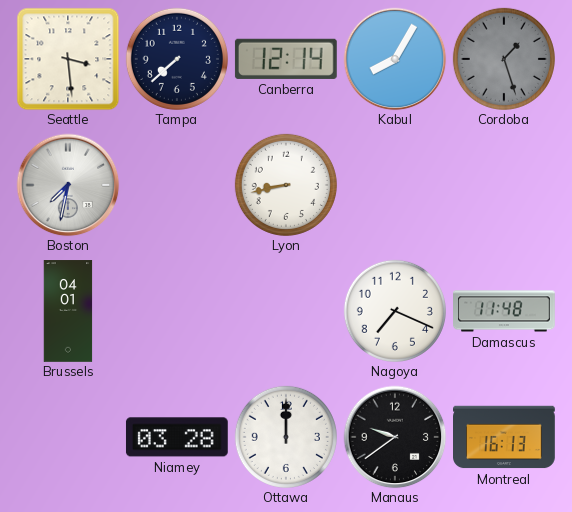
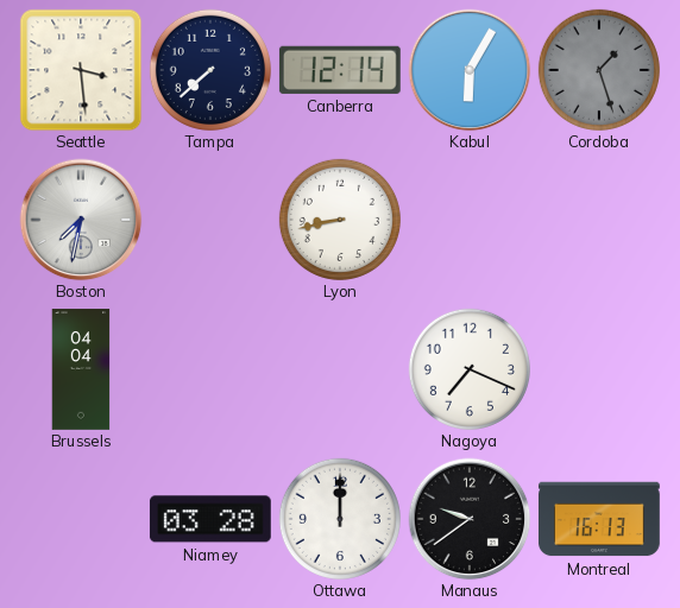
Kabul: 8:05 -> 6:05
Brussels: 04:01 -> 04:04
Damascus: 11:48 -> none
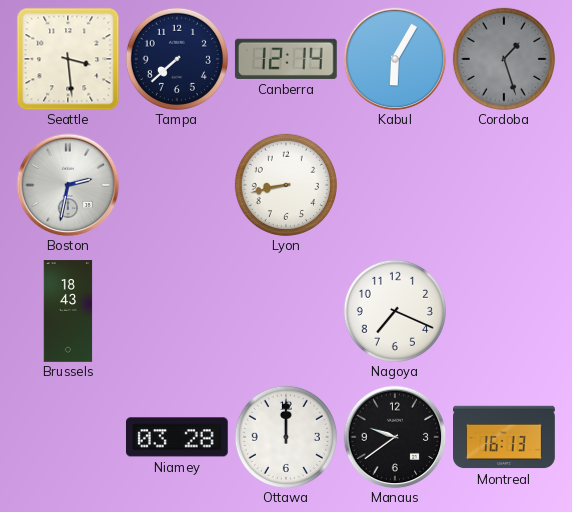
Boston: 7:32 -> 2:32
Brussels: 04:04 -> 18:43
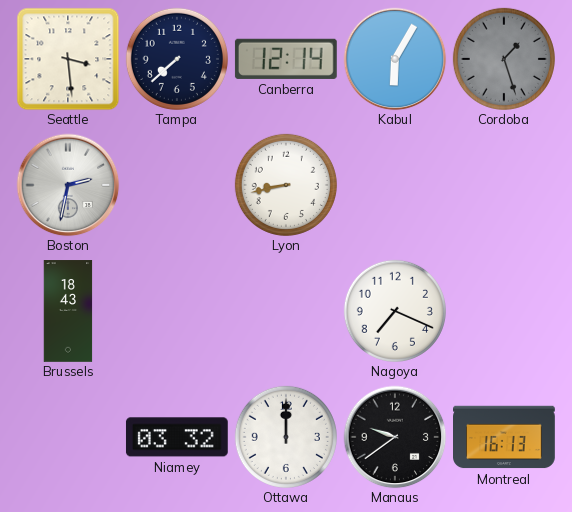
Niamey: 03:28 -> 03:32
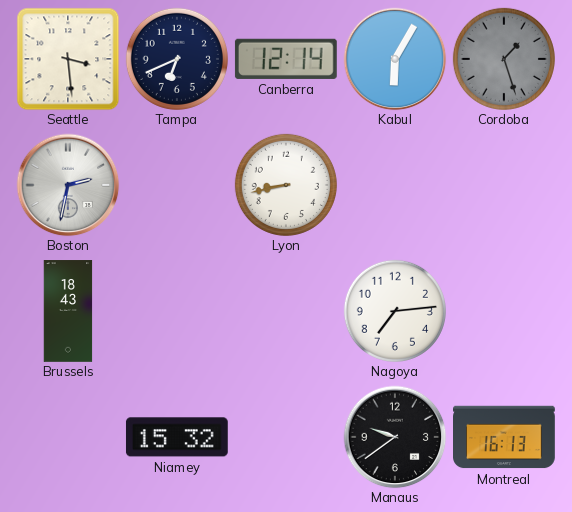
Tampa: 7:38 -> 6:41
Nagoya: 7:19 -> 7:14
Niamey: 03:32 -> 15:32
Ottawa: 12:00 -> none
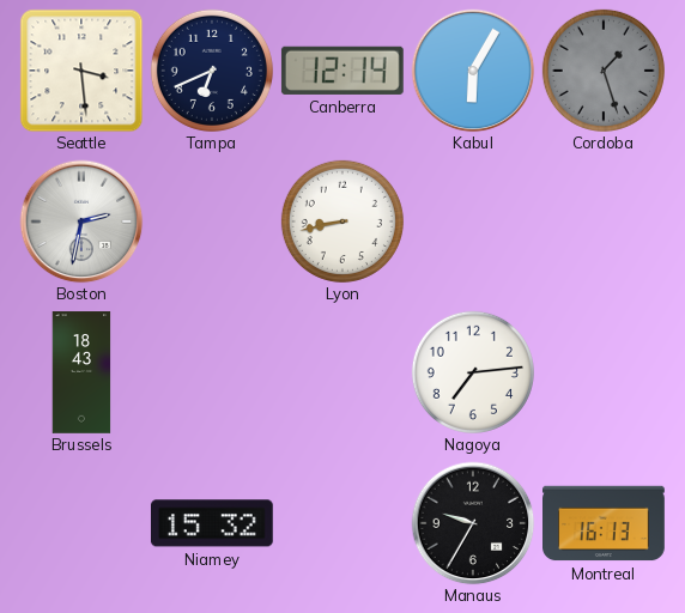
Manaus: 9:39 -> 9:35
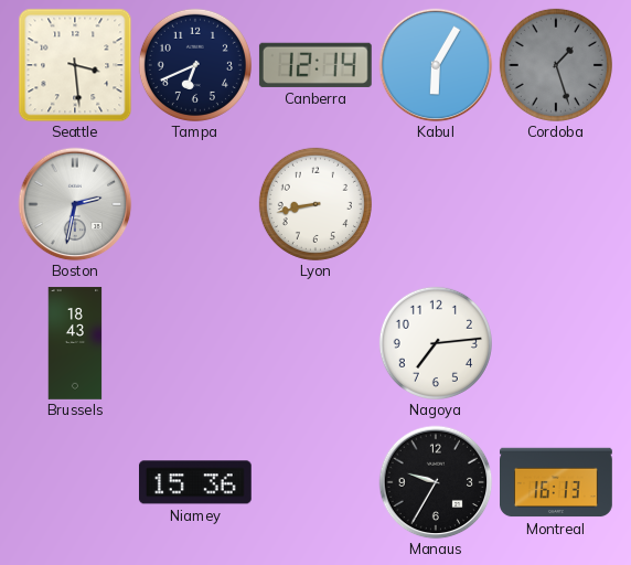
Niamey: 15:32 -> 15:36
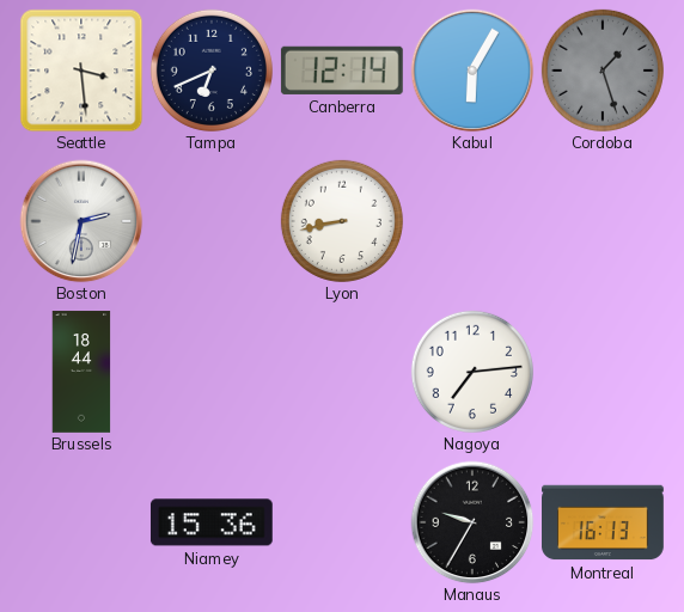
Brussels: 18:43 -> 18:44
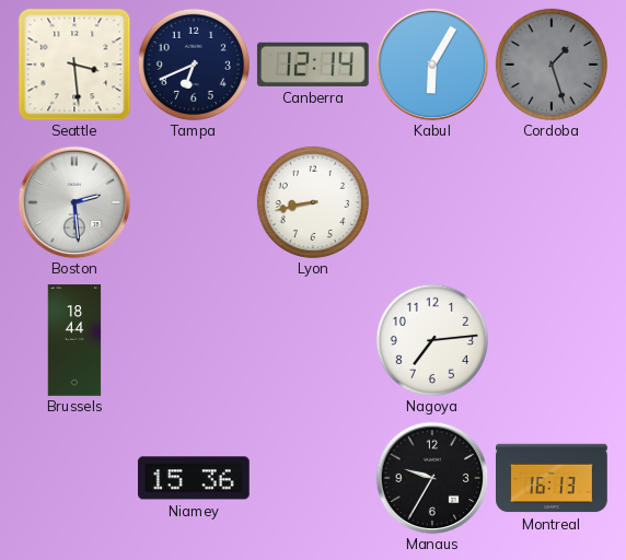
Boston: 2:32 -> 2:29
